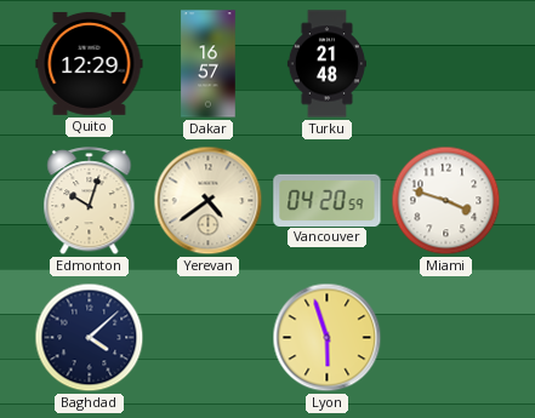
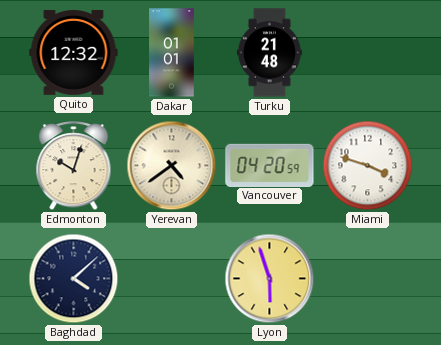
Quito: 12:29 -> 12:32
Dakar: 16:57 -> 01:01
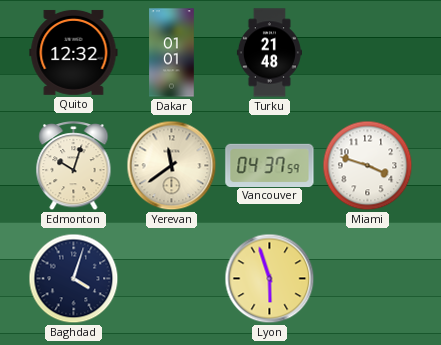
Yerevan: 4:39 -> 11:39
Vancouver: 04:20 -> 04:37
Baghdad: 4:08 -> 4:03
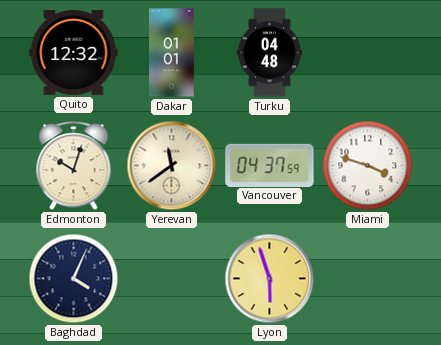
Turku: 21:48 -> 04:48
Baghdad: 4:03 -> 4:04
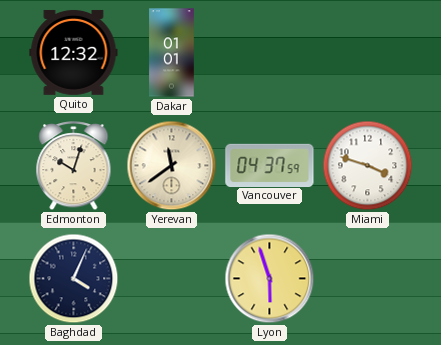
Turku: 04:48 -> none
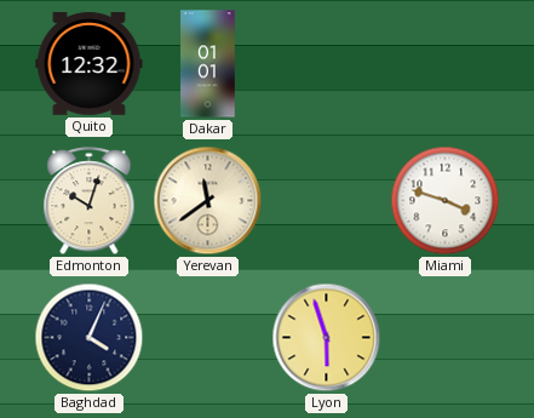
Vancouver: 04:37 -> none
